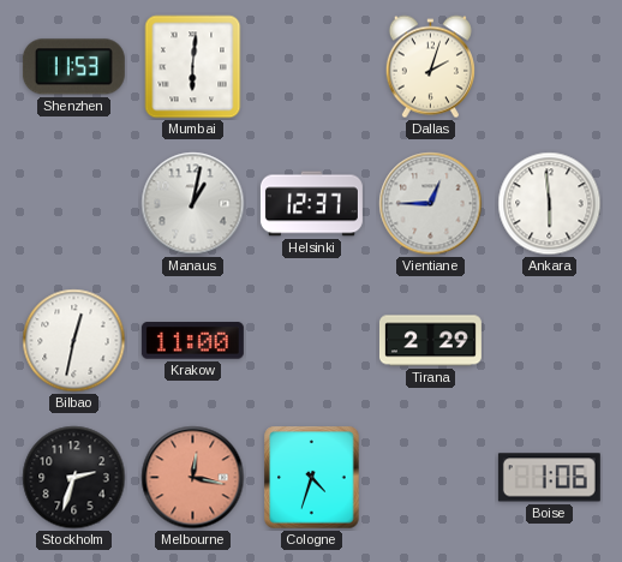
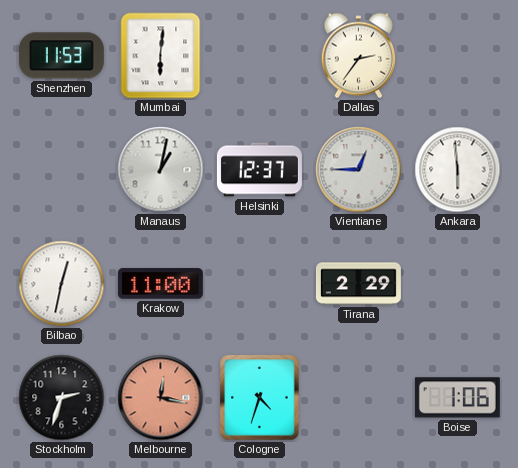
Dallas: 2:03 -> 2:36
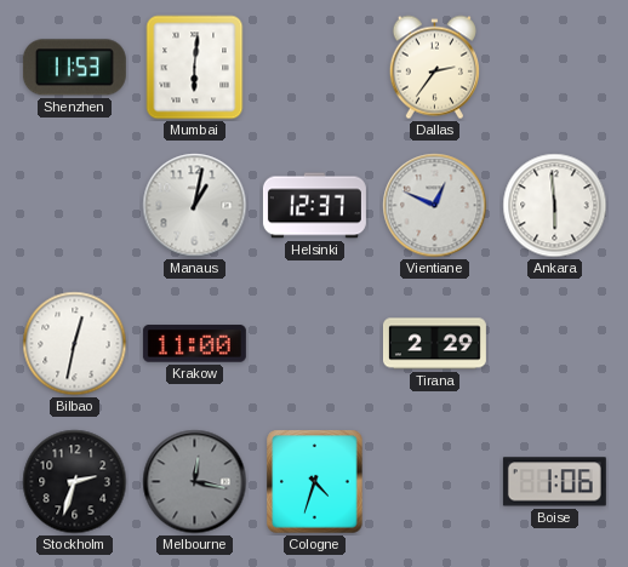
Vientiane: 12:45 -> 12:49
Melbourne dial: salmon -> grey
